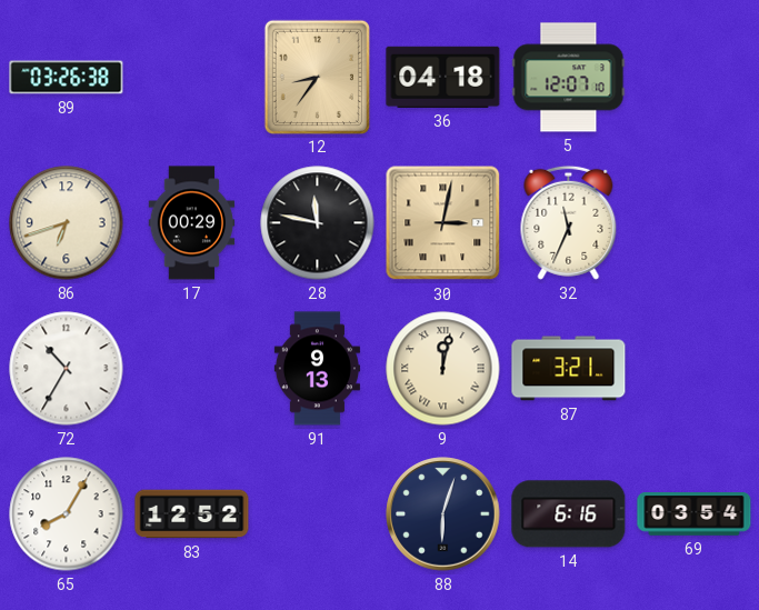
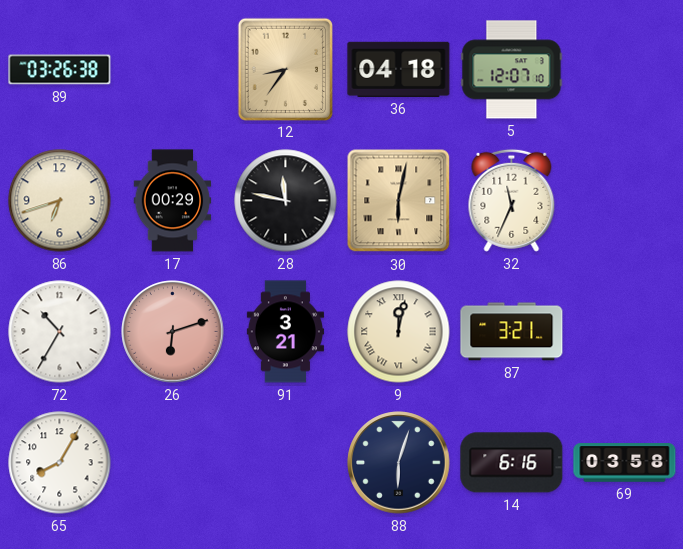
30: 3:02 -> 6:02
26: none -> 6:12
91: 9:13 -> 3:21
83: 12:52 -> none
69: 03:54 -> 03:58
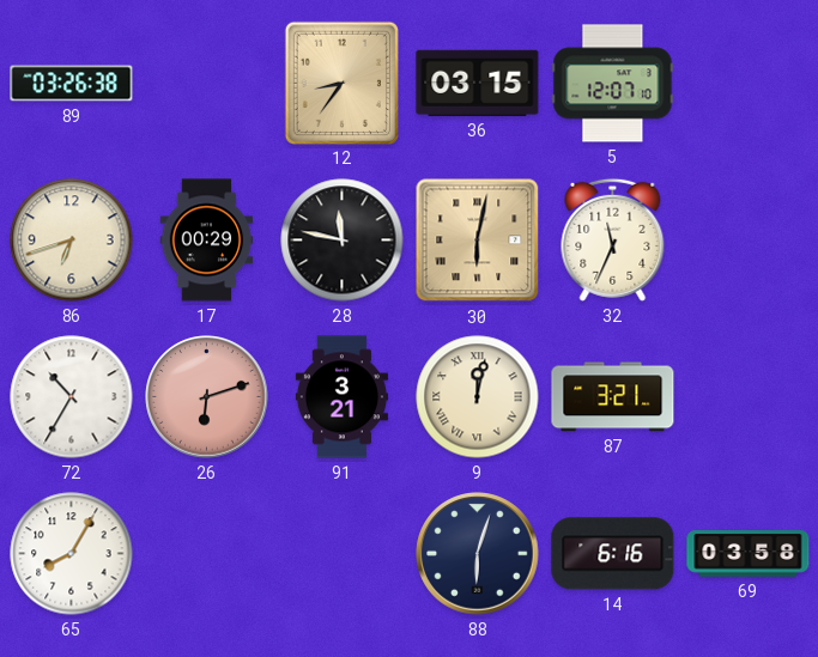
36: 04:18 -> 03:15
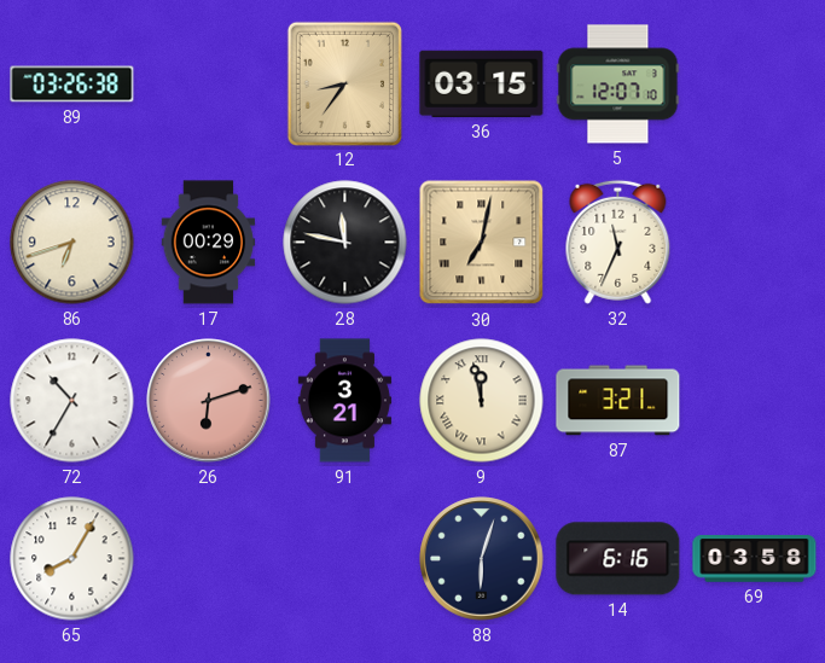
30: 6:02 -> 7:02
9: 12:02 -> 11:58
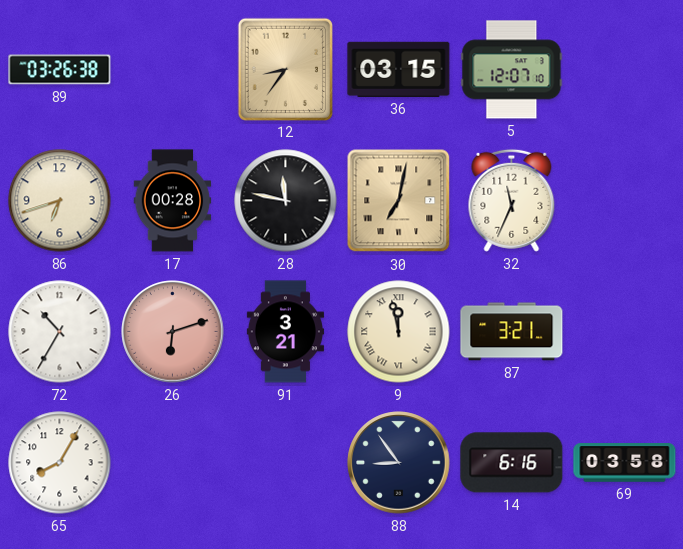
17: 00:29 -> 00:28
88: 6:03 -> 8:54
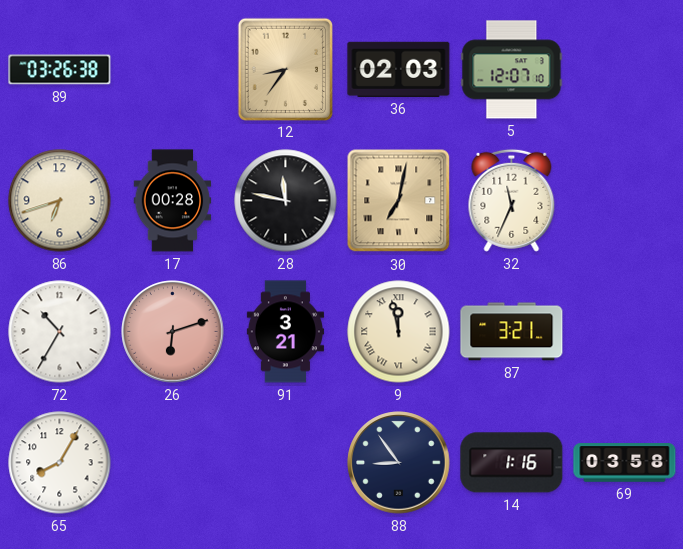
36: 03:15 -> 02:03
14: 6:16 -> 1:16
